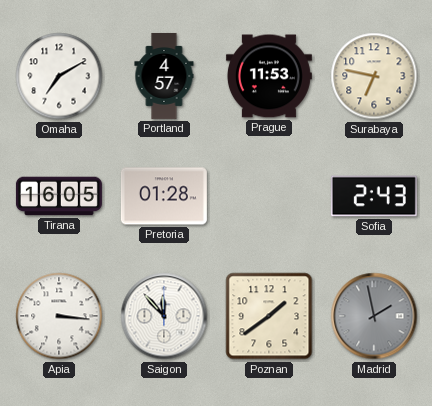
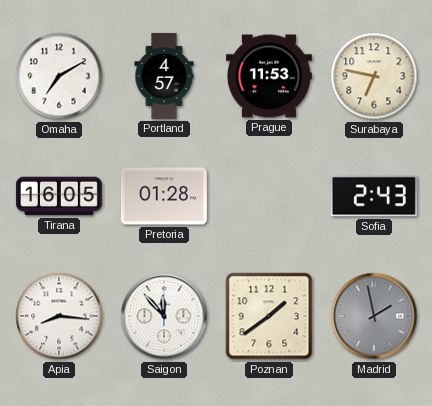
Apia: 3:16 -> 8:16
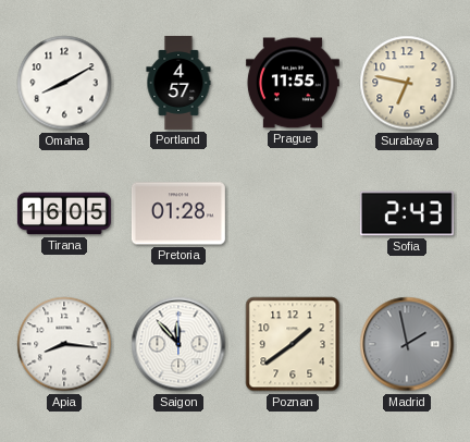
Omaha: 7:10 -> 8:10
Prague: 11:53 -> 11:55
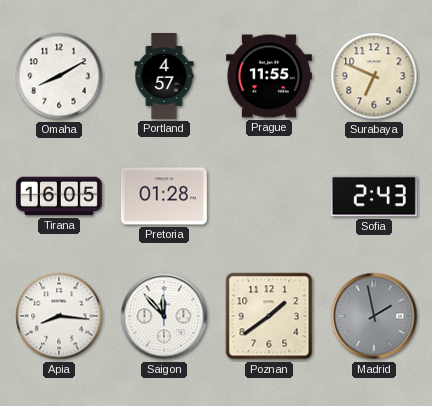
Surabaya: 6:47 -> 6:49
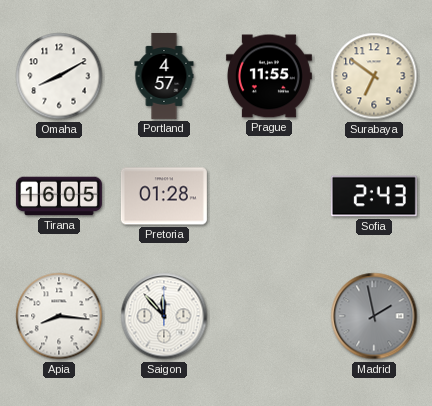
Surabaya: 6:49 -> 6:51
Poznan: 1:39 -> none
